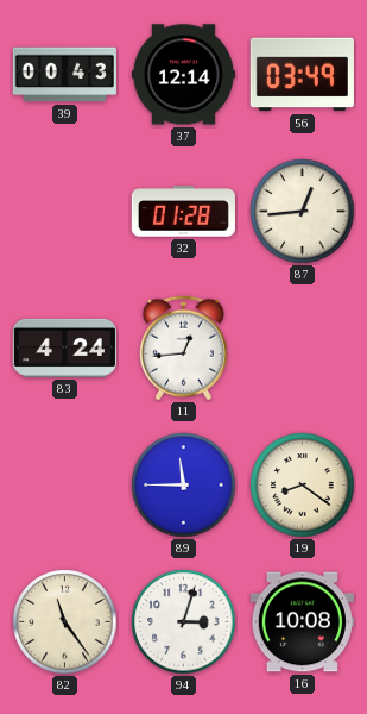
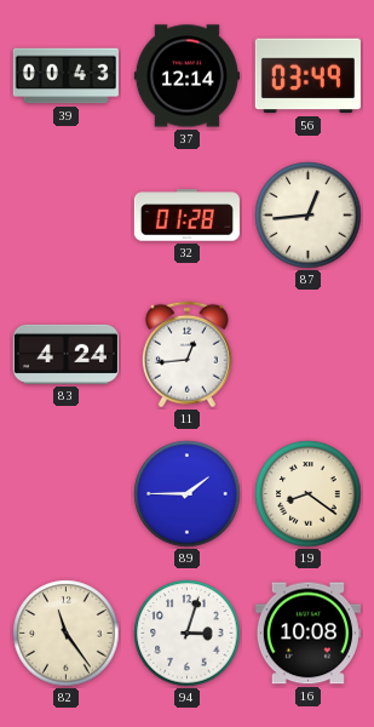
89: 11:45 -> 1:45
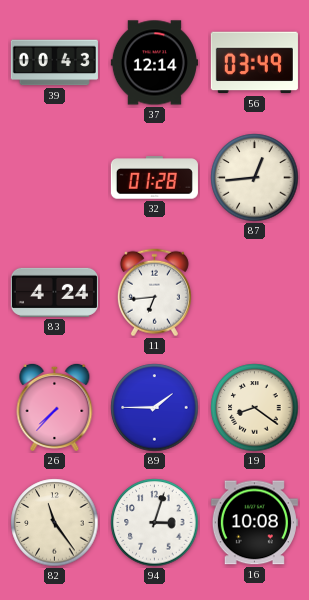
11: 12:44 -> 6:44
26: none -> 7:37
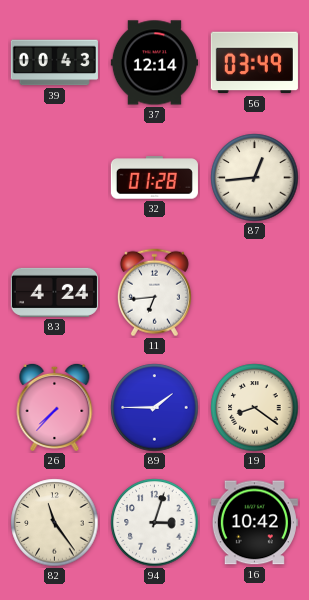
16: 10:08 -> 10:42
